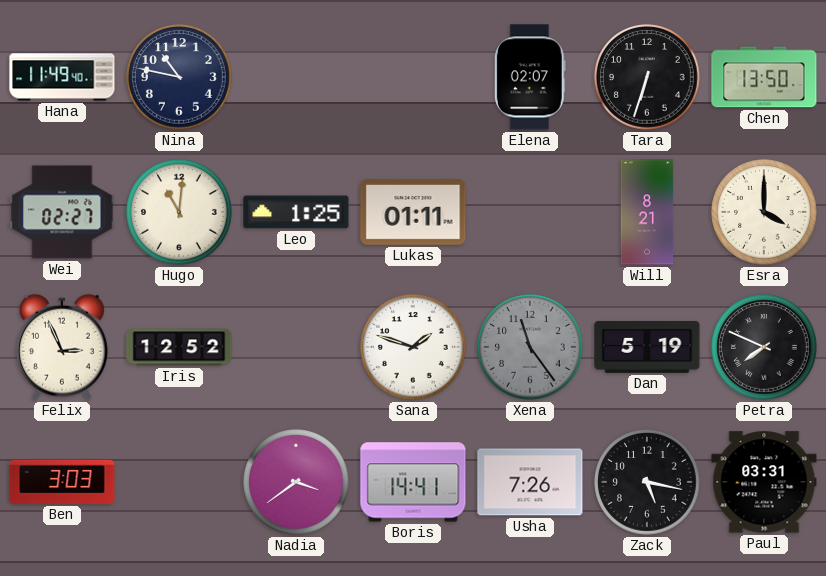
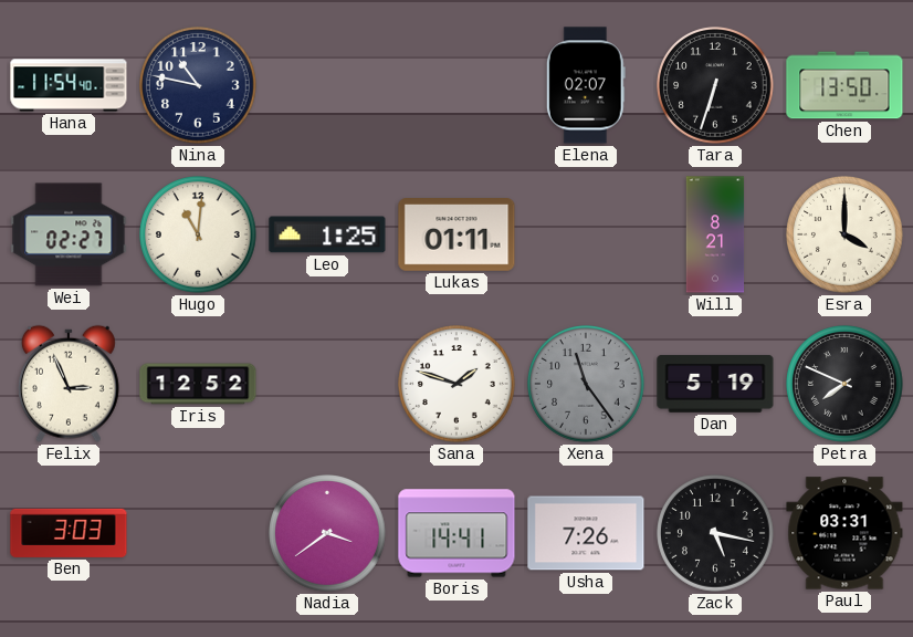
Hana: 11:49 -> 11:54
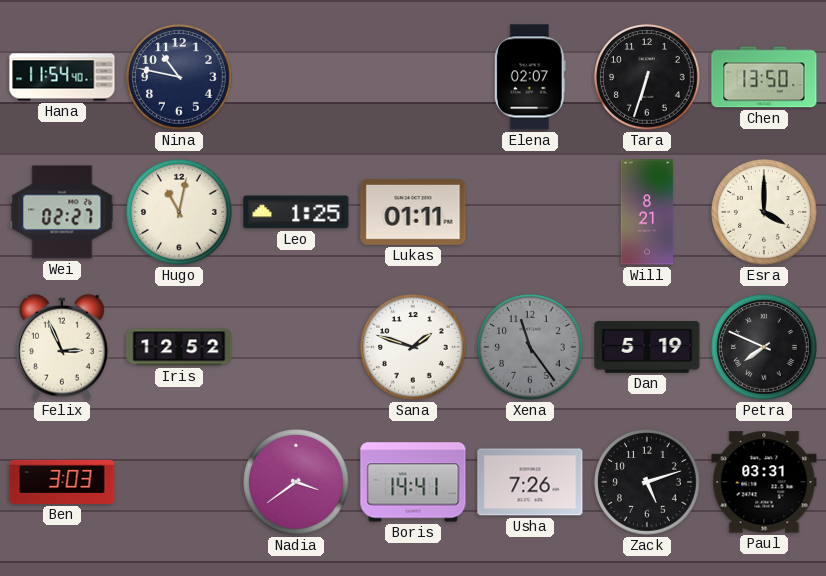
Hugo: 11:01 -> 11:02
Zack: 5:17 -> 5:12
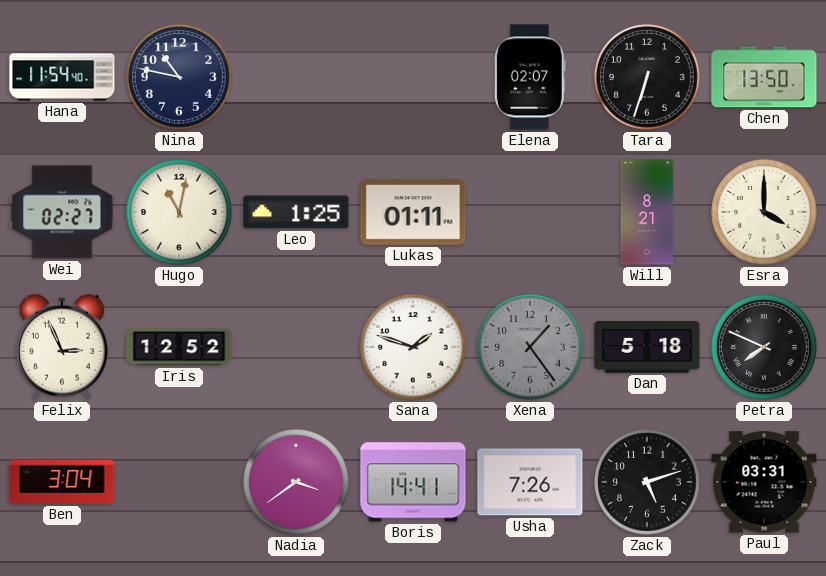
Xena: 11:24 -> 1:24
Dan: 5:19 -> 5:18
Ben: 3:03 -> 3:04
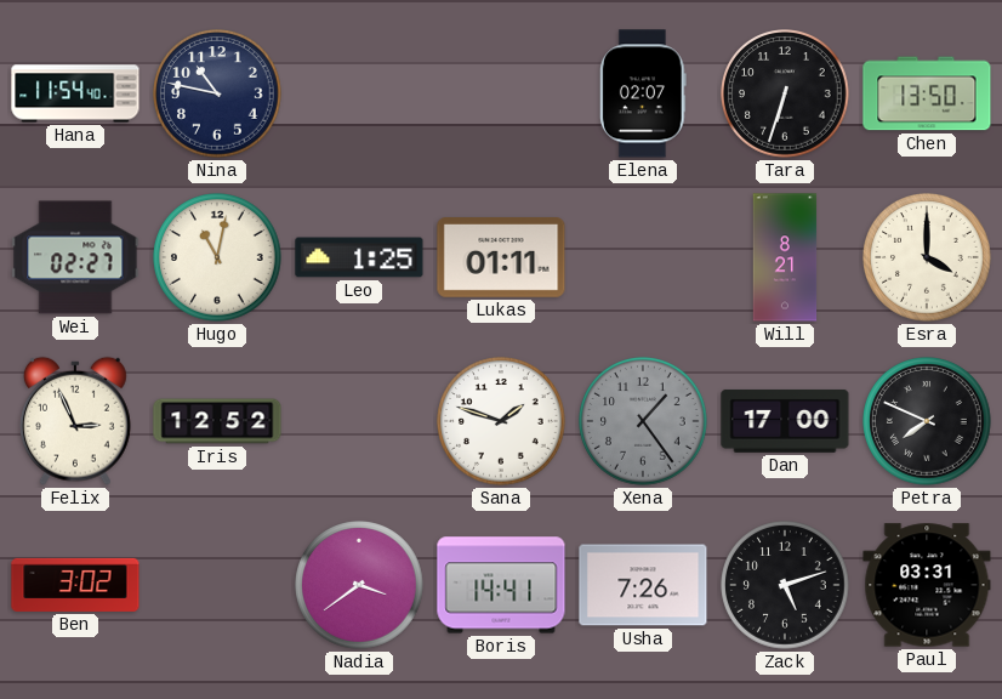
Dan: 5:18 -> 17:00
Ben: 3:04 -> 3:02
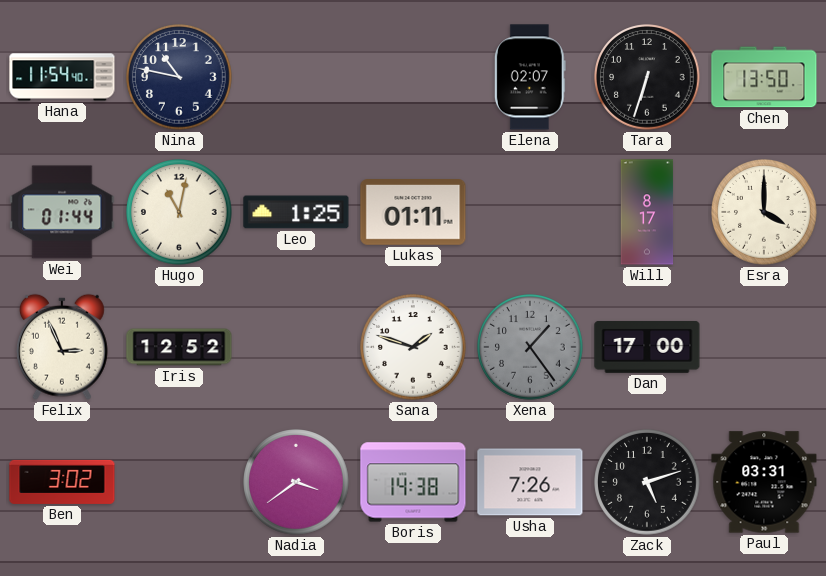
Wei: 02:27 -> 01:44
Will: 8:21 -> 8:17
Petra: 7:49 -> none
Boris: 14:41 -> 14:38
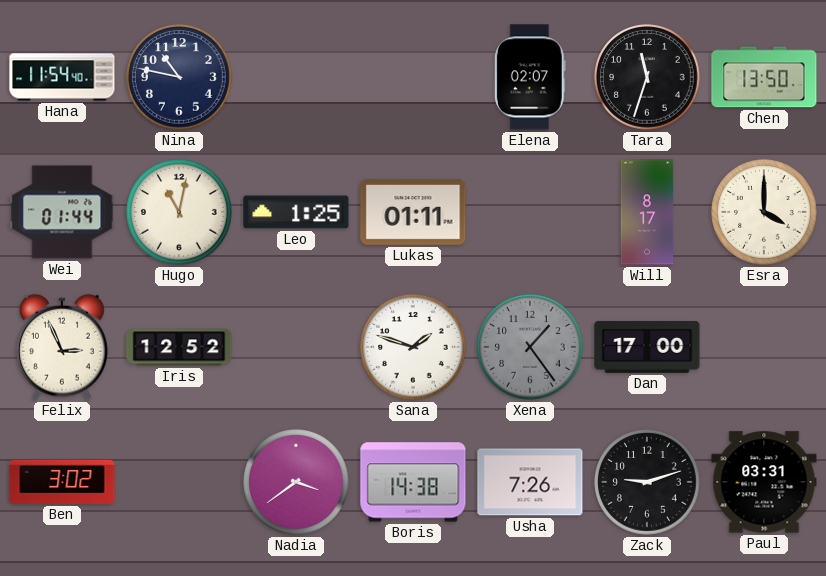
Tara: 6:33 -> 11:33
Zack: 5:12 -> 9:12
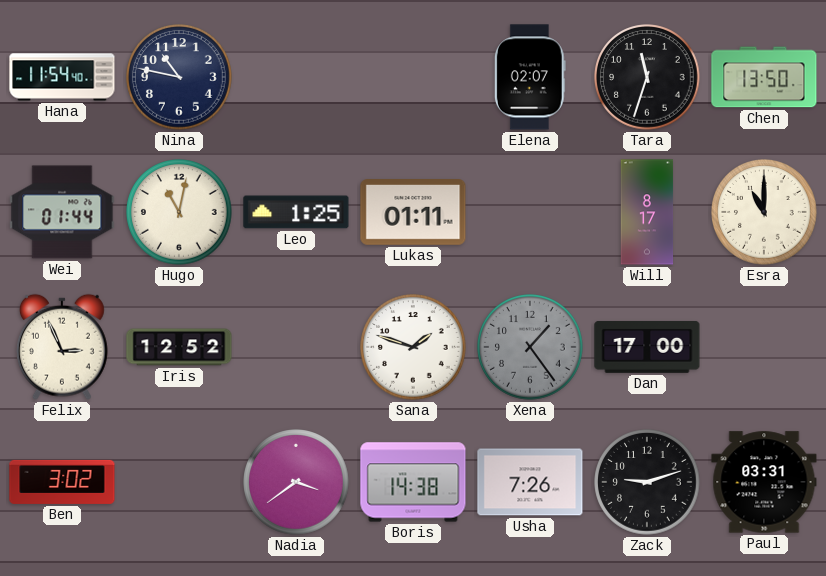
Esra: 4:00 -> 11:00
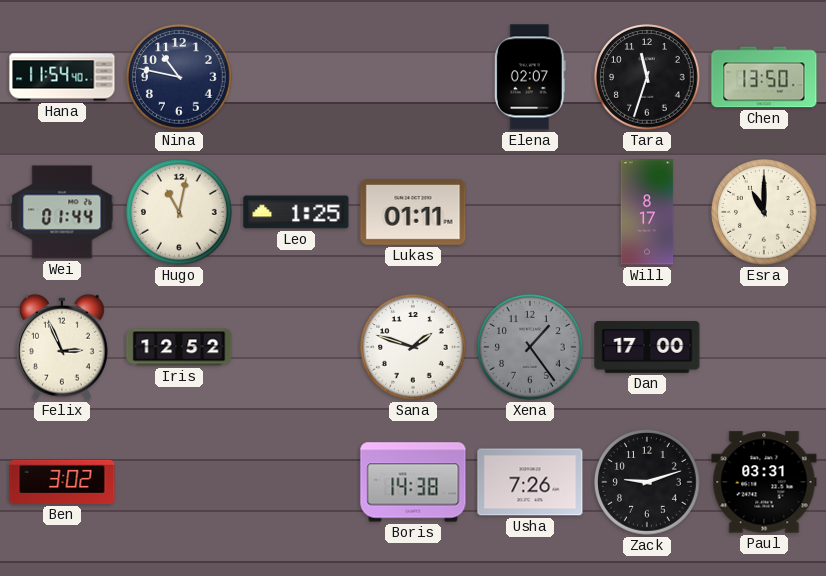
Nadia: 3:39 -> none
